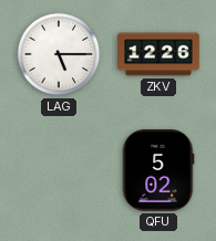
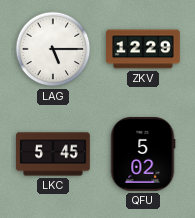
ZKV: 12:26 -> 12:29
LKC: none -> 5:45
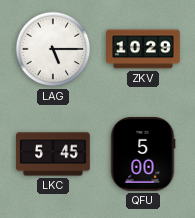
ZKV: 12:29 -> 10:29
QFU: 5:02 -> 5:00
